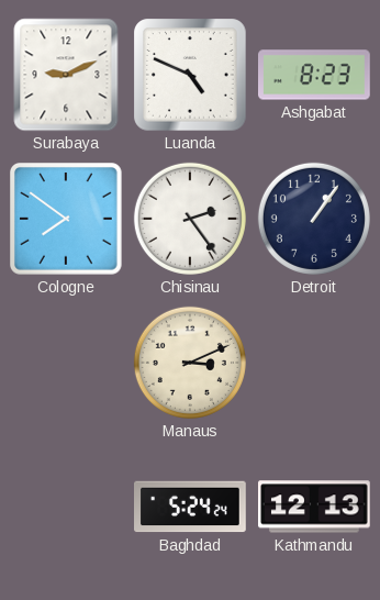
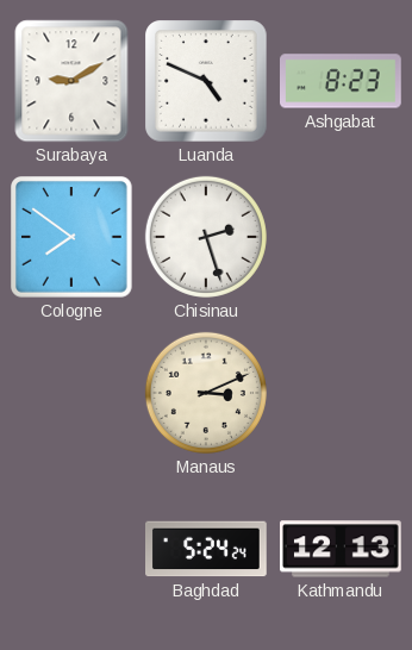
Surabaya: 9:11 -> 9:10
Chisinau: 2:24 -> 2:27
Detroit: 1:06 -> none
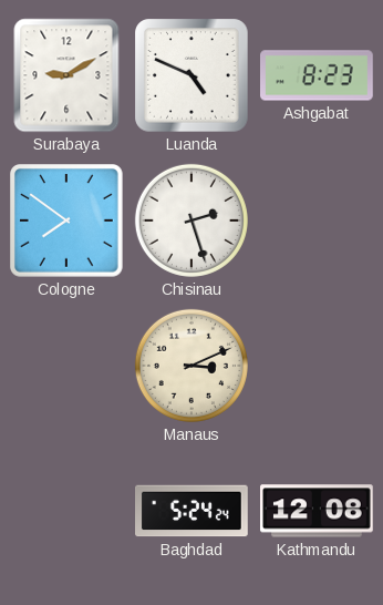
Kathmandu: 12:13 -> 12:08
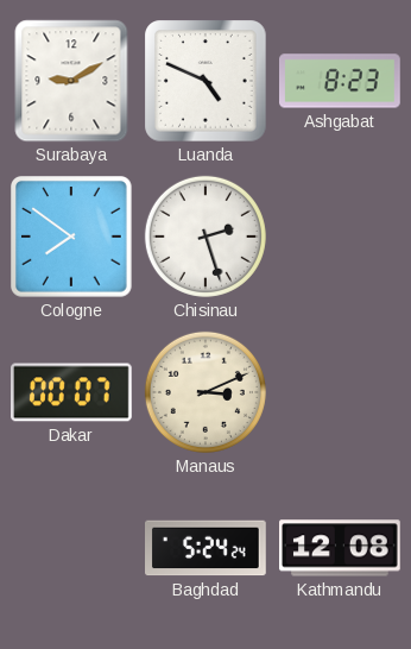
Dakar: none -> 00:07
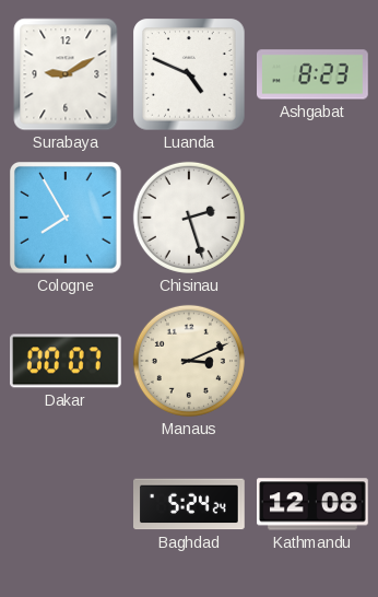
Cologne: 7:51 -> 7:55
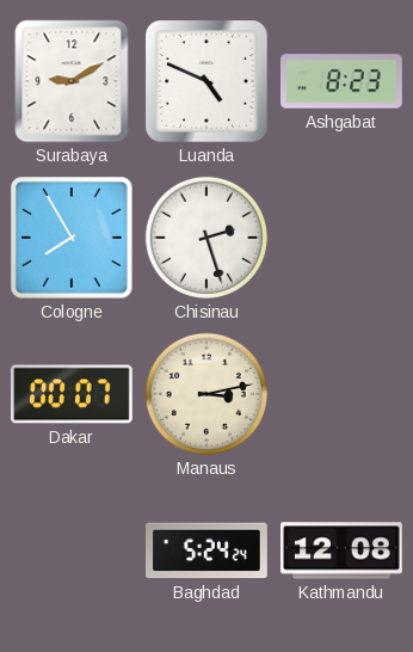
Manaus: 3:11 -> 3:13
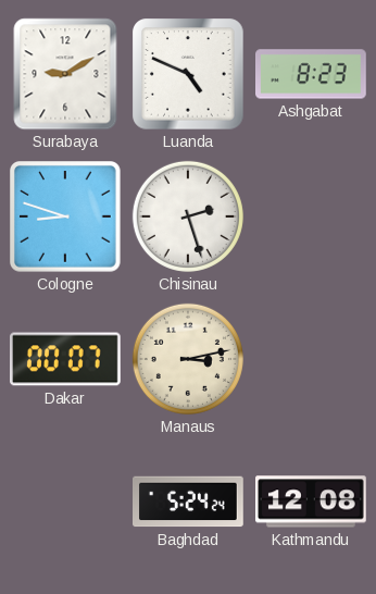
Cologne: 7:55 -> 8:48
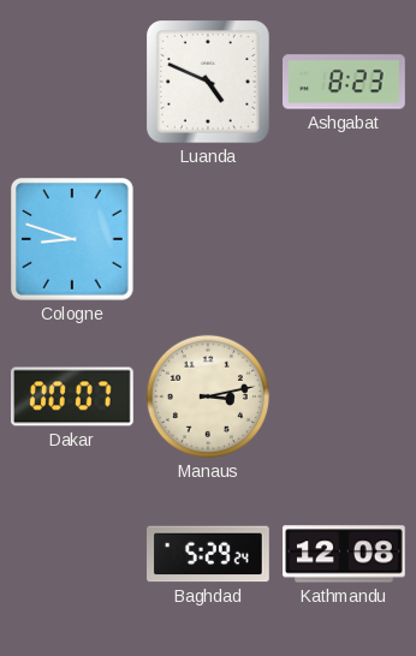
Surabaya: 9:10 -> none
Chisinau: 2:27 -> none
Baghdad: 5:24 -> 5:29
